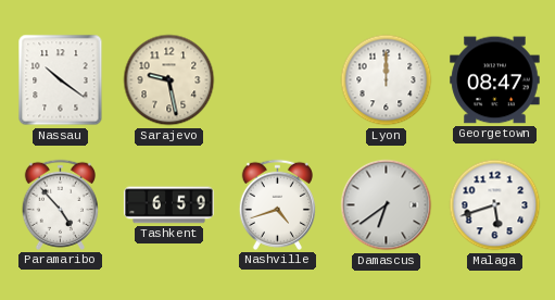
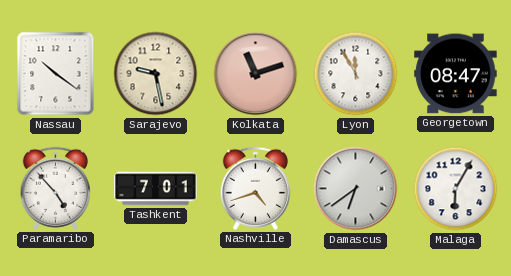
Kolkata: none -> 11:12
Lyon: 12:00 -> 11:55
Tashkent: 6:59 -> 7:01
Malaga: 5:42 -> 6:05
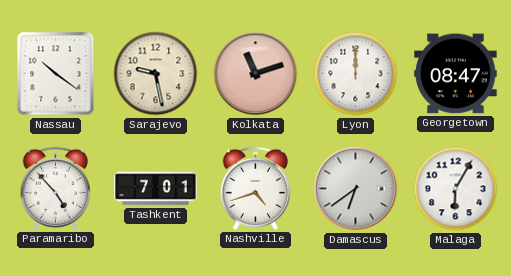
Lyon: 11:55 -> 12:00
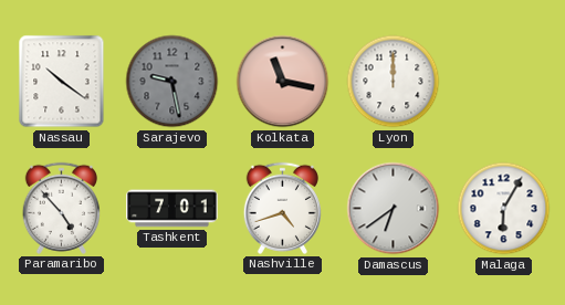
Sarajevo dial: cream -> grey
Kolkata: 11:12 -> 11:17
Georgetown: 08:47 -> none
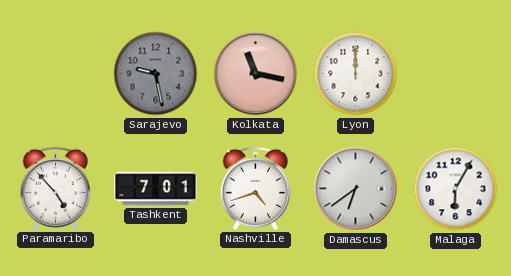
Nassau: 10:21 -> none
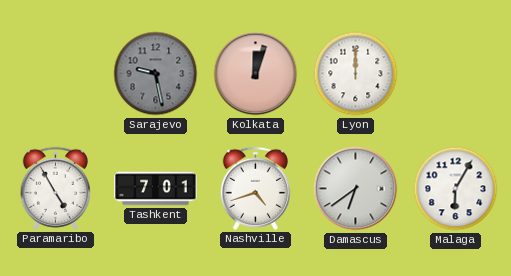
Kolkata: 11:17 -> 12:03
Paramaribo: 4:53 -> 4:55
